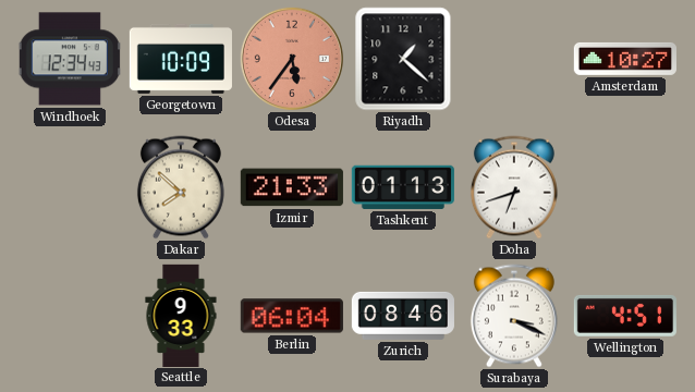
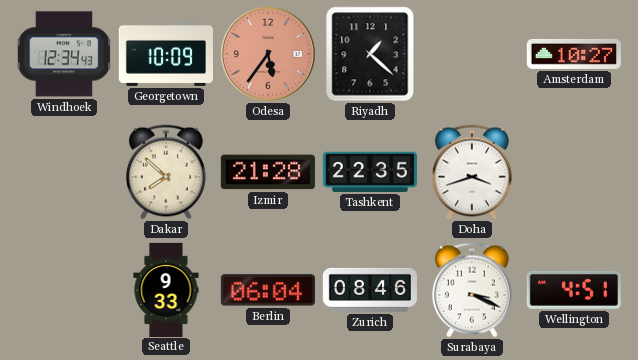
Izmir: 21:33 -> 21:28
Tashkent: 01:13 -> 22:35
Doha: 6:42 -> 3:42
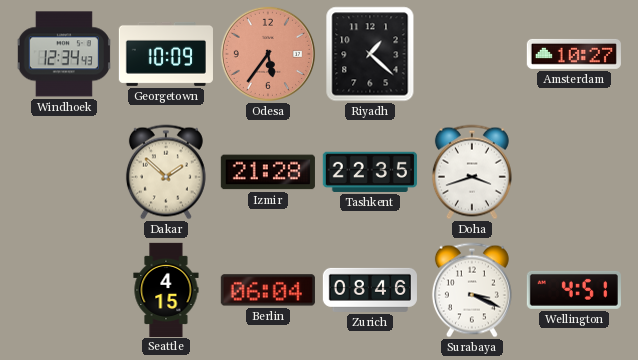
Dakar: 7:52 -> 1:52
Seattle: 9:33 -> 4:15
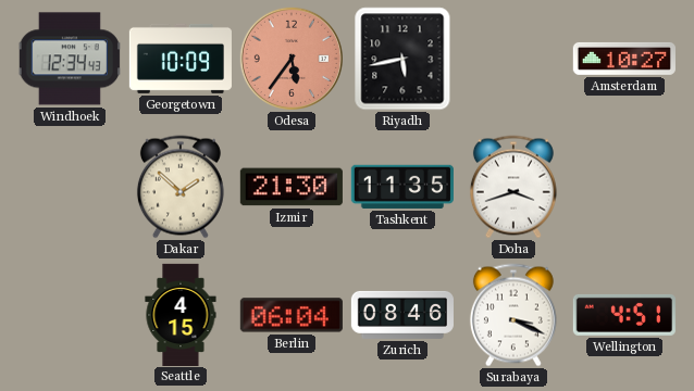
Riyadh: 1:22 -> 5:43
Izmir: 21:28 -> 21:30
Tashkent: 22:35 -> 11:35
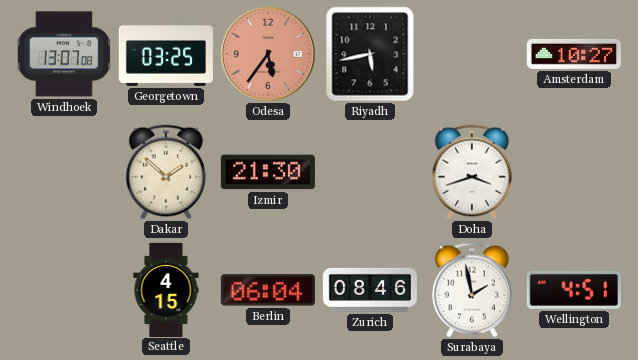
Windhoek: 12:34 -> 13:07
Georgetown: 10:09 -> 03:25
Tashkent: 11:35 -> none
Surabaya: 3:19 -> 1:58
